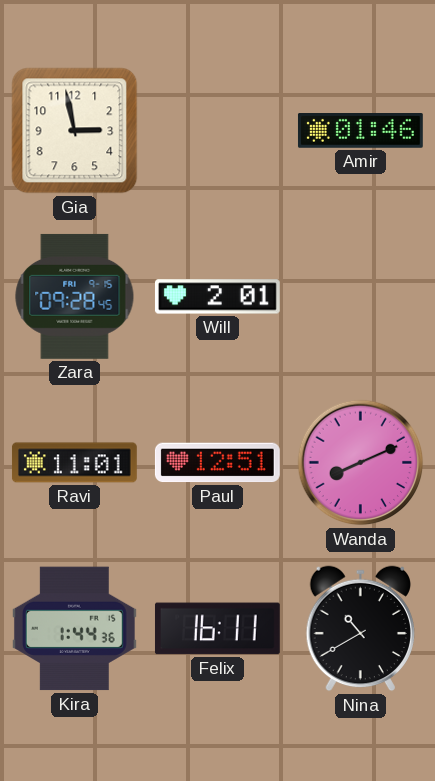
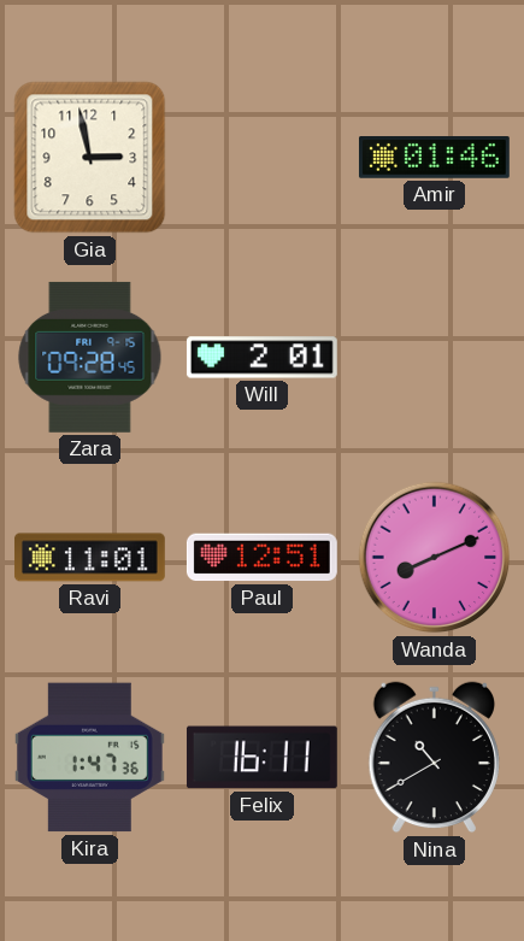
Kira: 1:44 -> 1:47
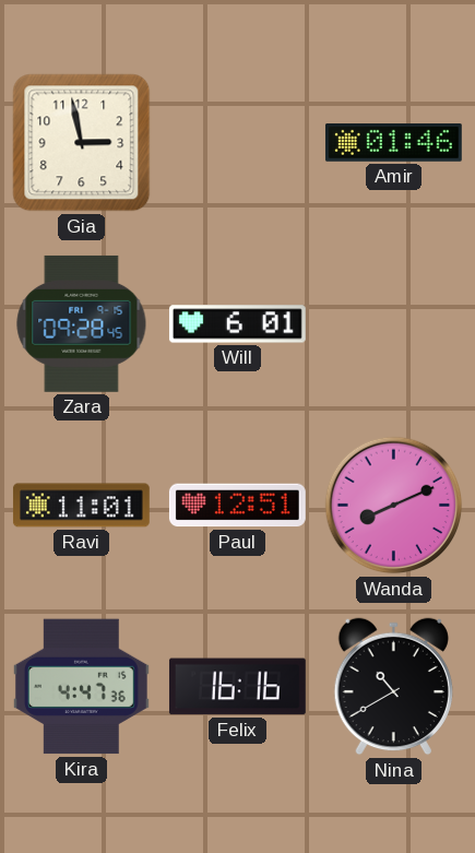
Will: 2:01 -> 6:01
Kira: 1:47 -> 4:47
Felix: 16:11 -> 16:16
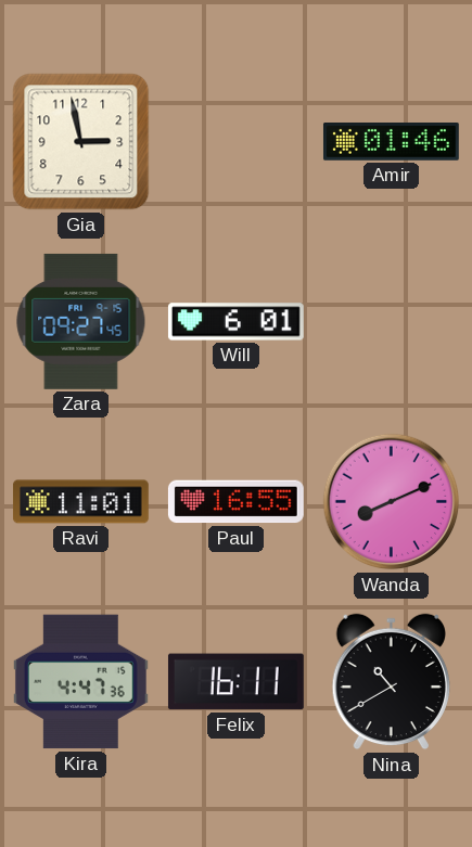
Zara: 09:28 -> 09:27
Paul: 12:51 -> 16:55
Felix: 16:16 -> 16:11
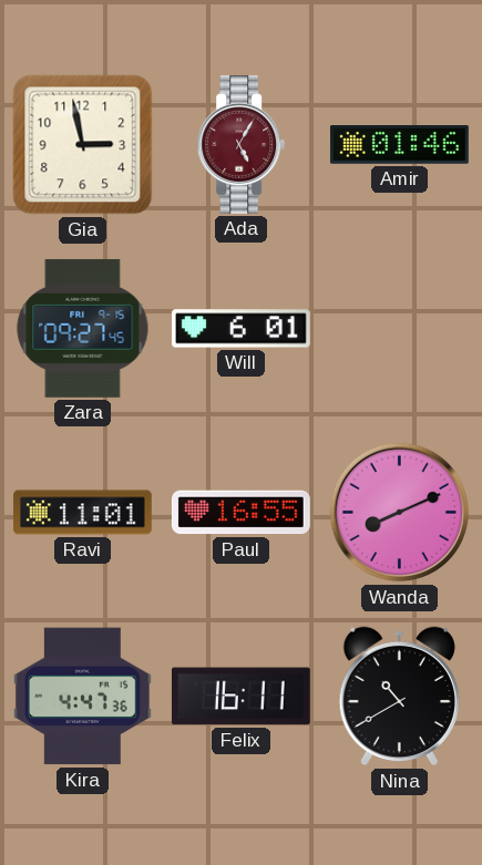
Ada: none -> 5:05
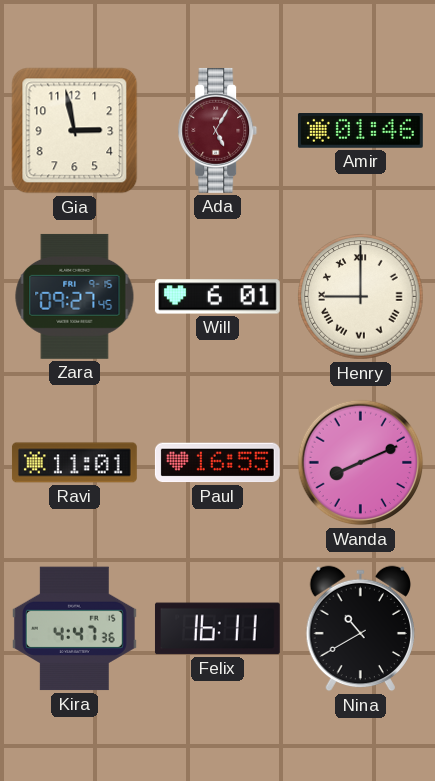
Henry: none -> 9:00
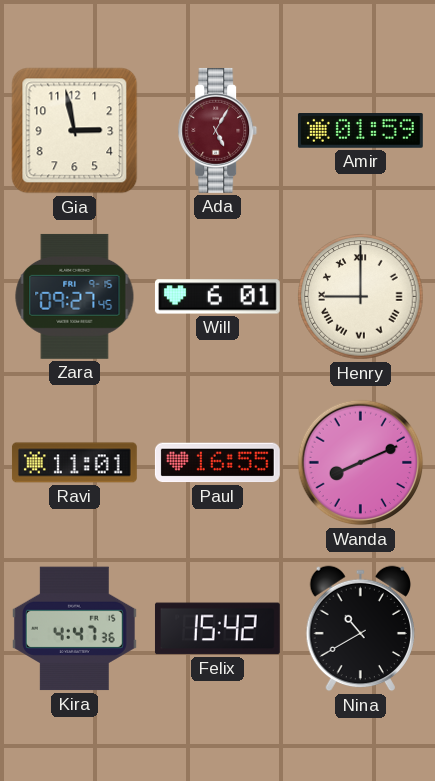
Amir: 01:46 -> 01:59
Felix: 16:11 -> 15:42
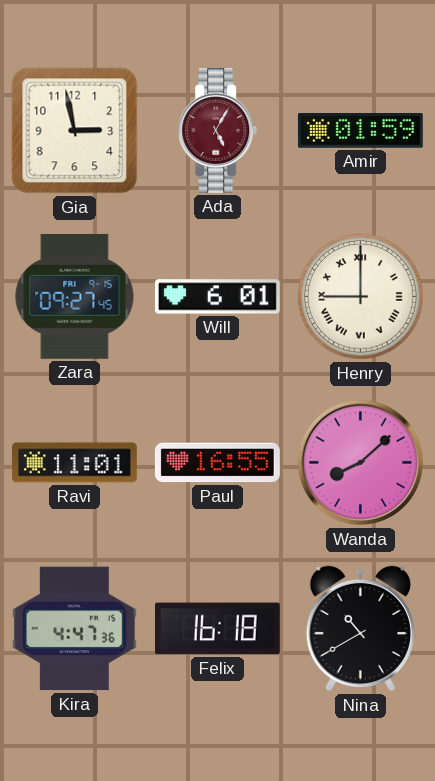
Wanda: 8:11 -> 8:08
Felix: 15:42 -> 16:18
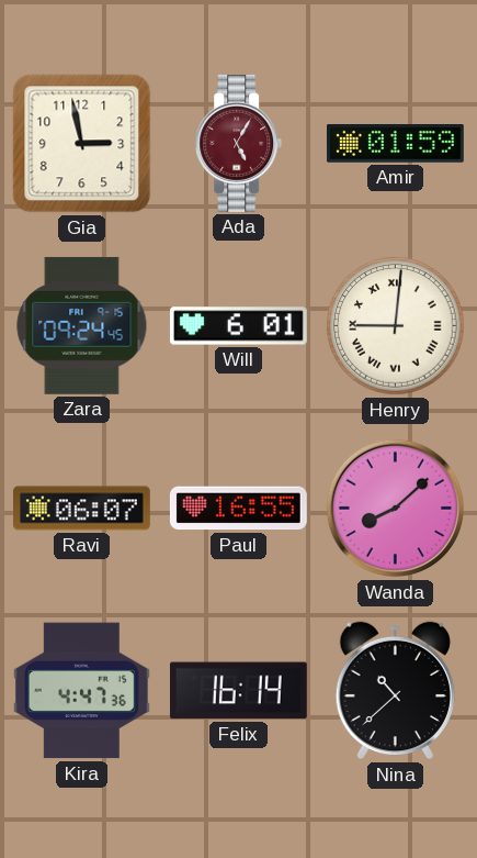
Zara: 09:27 -> 09:24
Henry: 9:00 -> 9:01
Ravi: 11:01 -> 06:07
Felix: 16:18 -> 16:14
Nina: 10:40 -> 10:38
